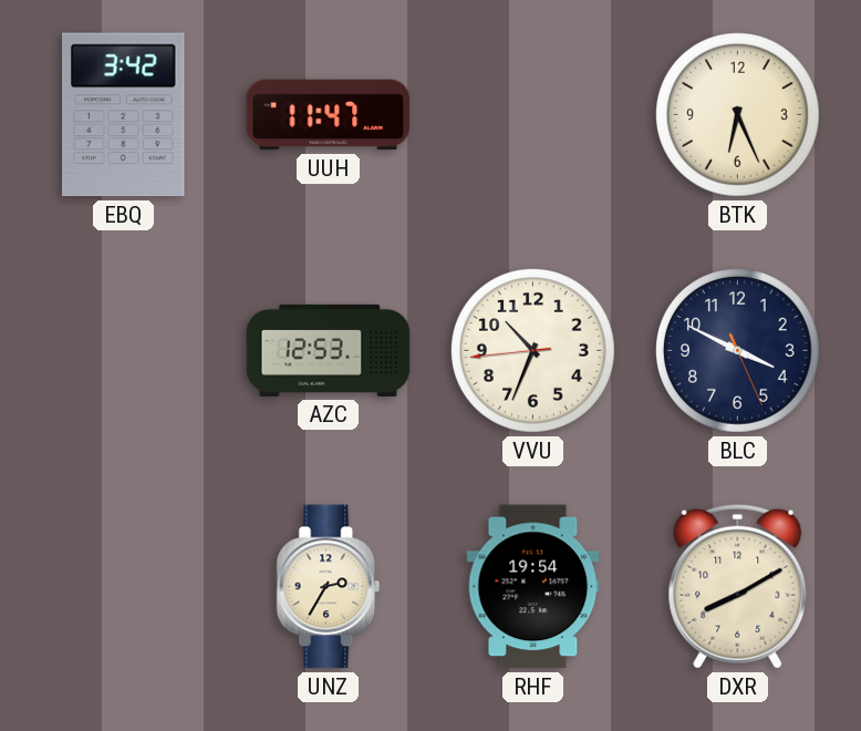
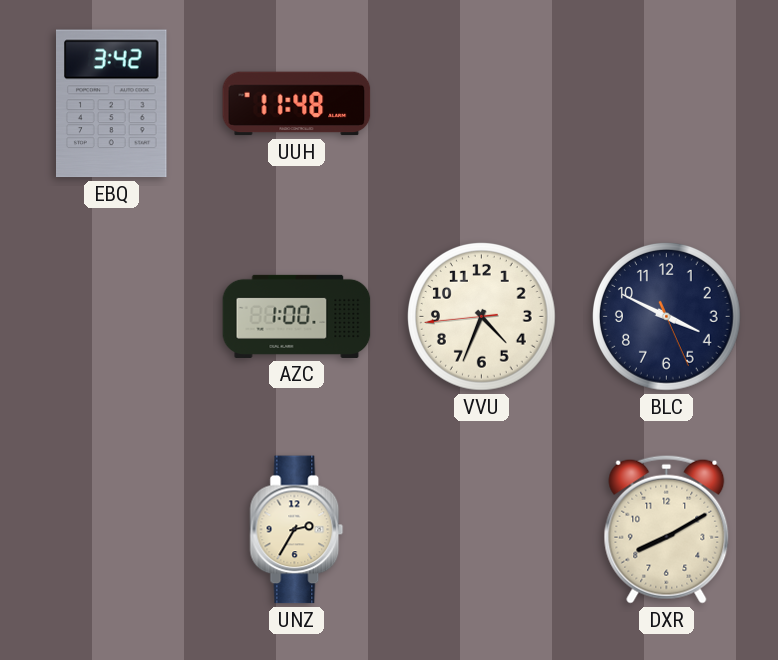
UUH: 11:47 -> 11:48
BTK: 6:26 -> none
AZC: 12:53 -> 1:00
VVU: 10:33 -> 4:33
RHF: 19:54 -> none
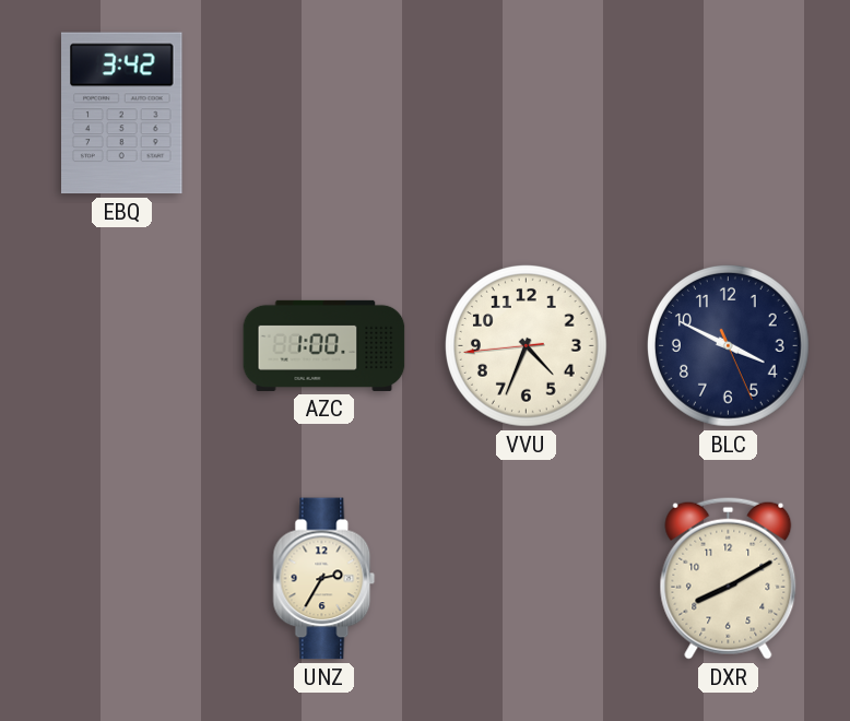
UUH: 11:48 -> none
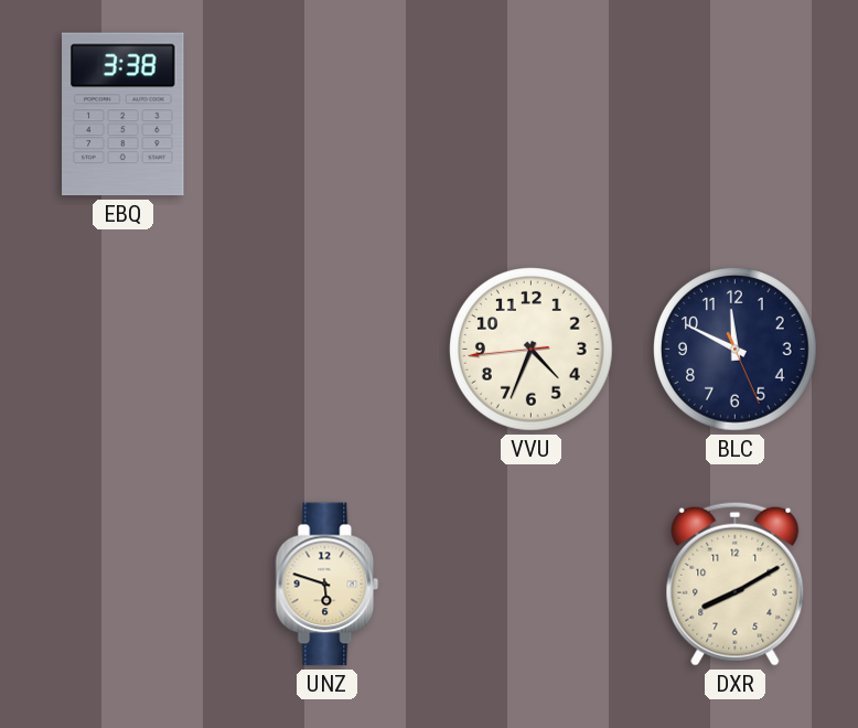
EBQ: 3:42 -> 3:38
AZC: 1:00 -> none
BLC: 3:49 -> 11:49
UNZ: 2:35 -> 5:48
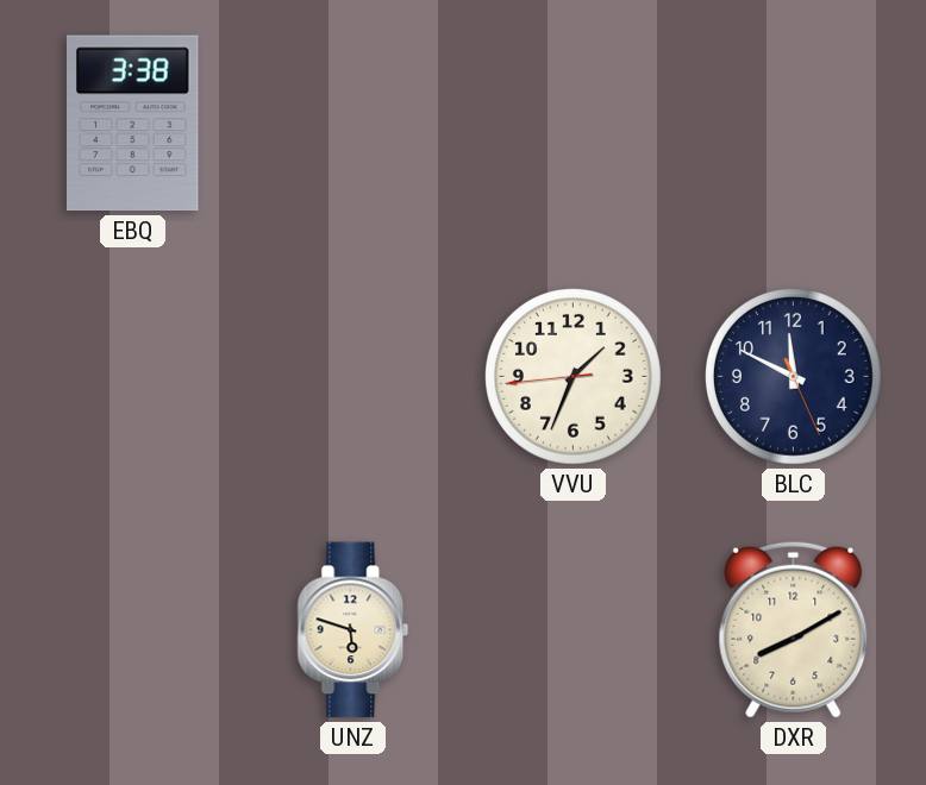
VVU: 4:33 -> 1:33
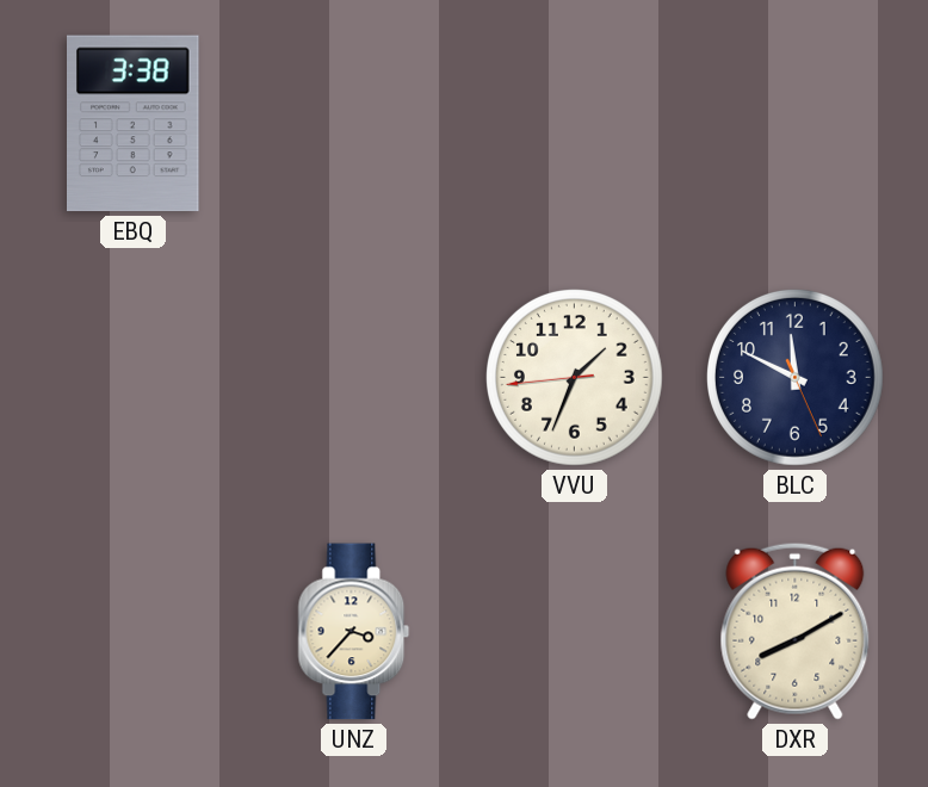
UNZ: 5:48 -> 3:37
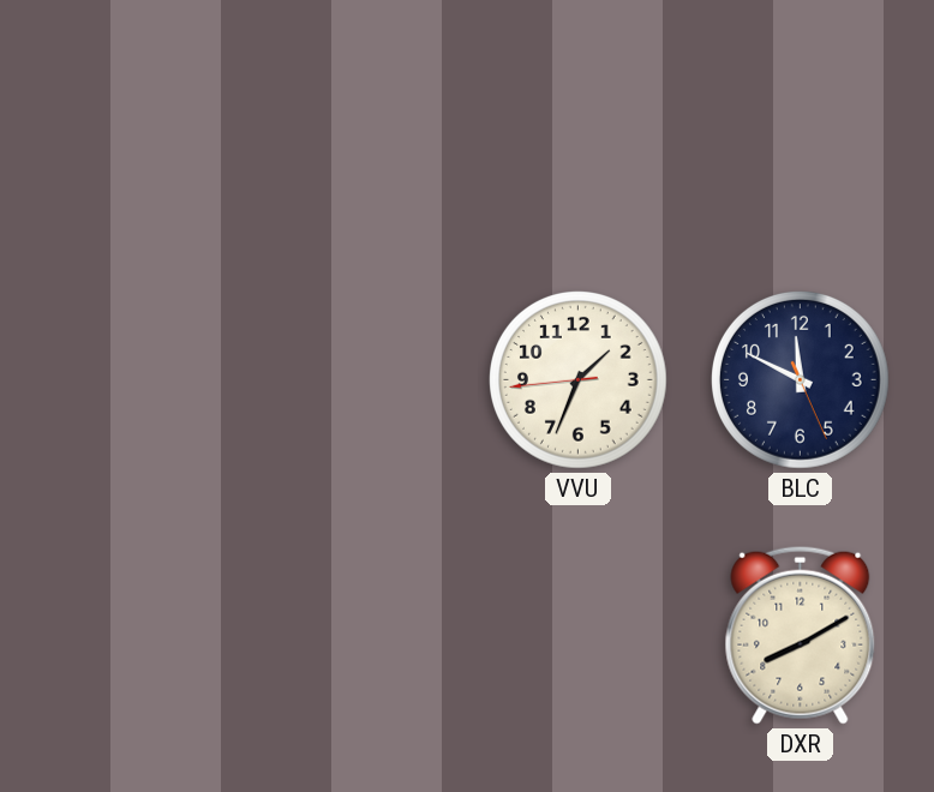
EBQ: 3:38 -> none
UNZ: 3:37 -> none
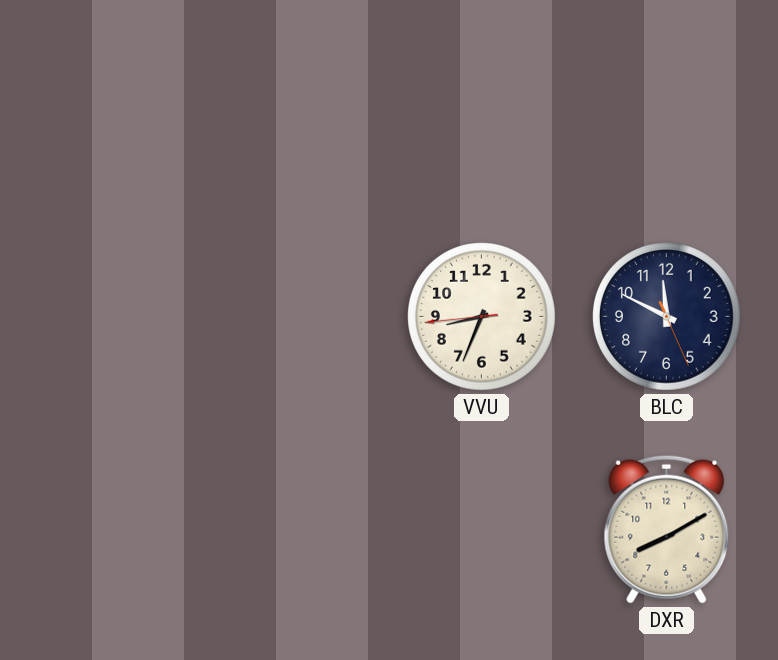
VVU: 1:33 -> 8:33
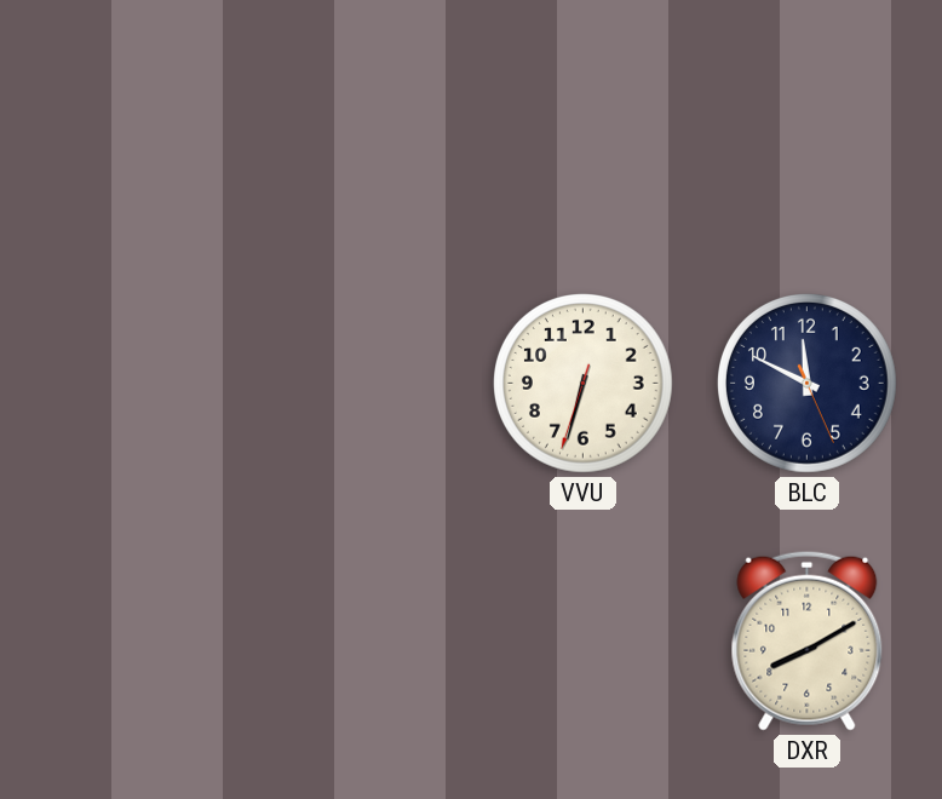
VVU: 8:33 -> 6:32
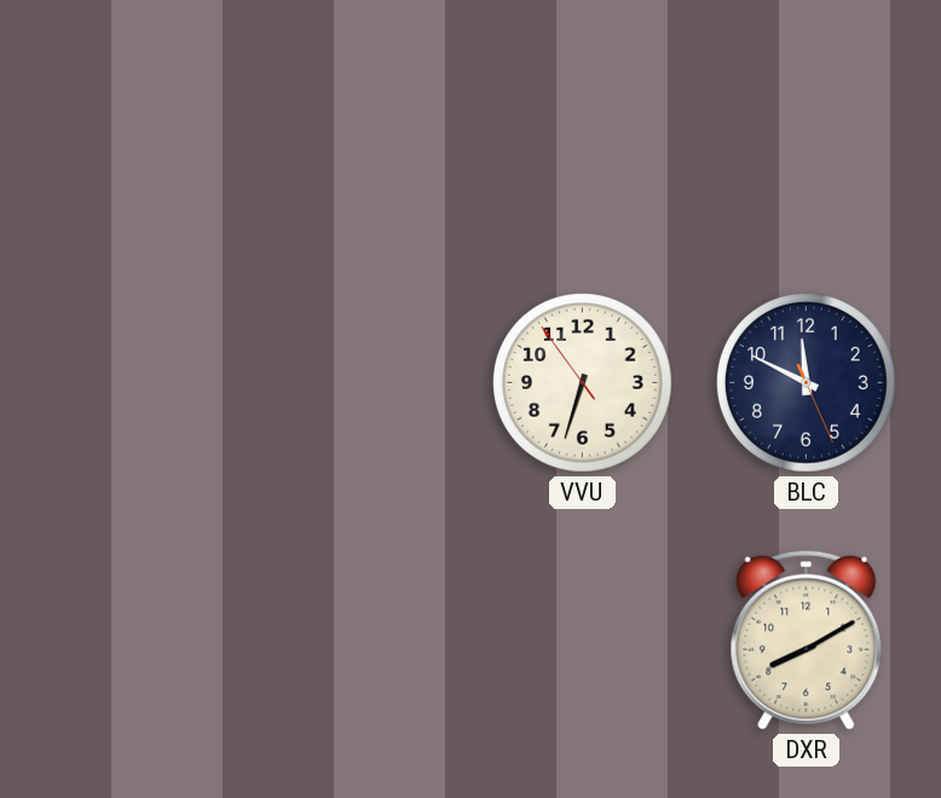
VVU: 6:32:33 -> 6:32:54
